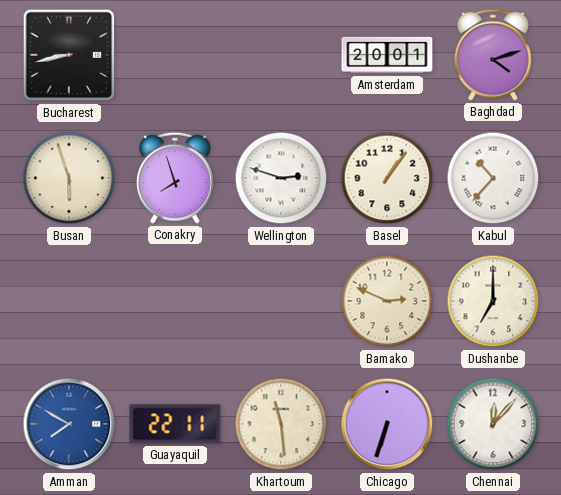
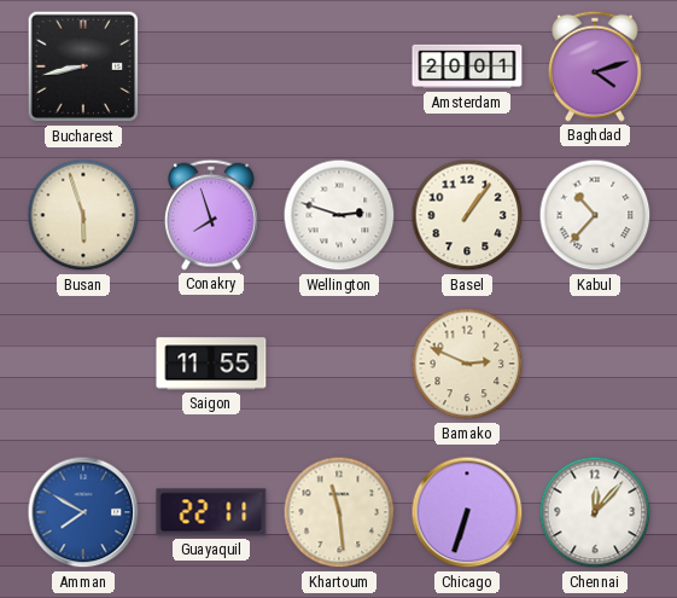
Saigon: none -> 11:55
Dushanbe: 7:00 -> none
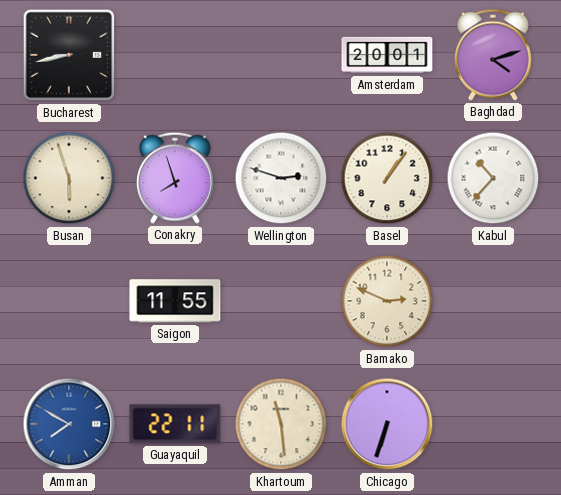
Chennai: 12:07 -> none
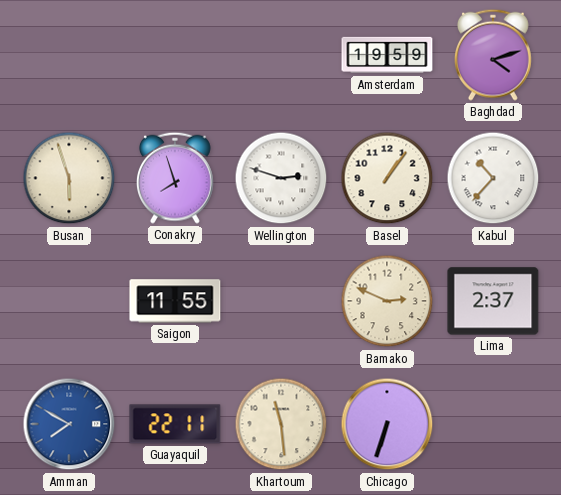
Bucharest: 8:43 -> none
Amsterdam: 20:01 -> 19:59
Lima: none -> 2:37
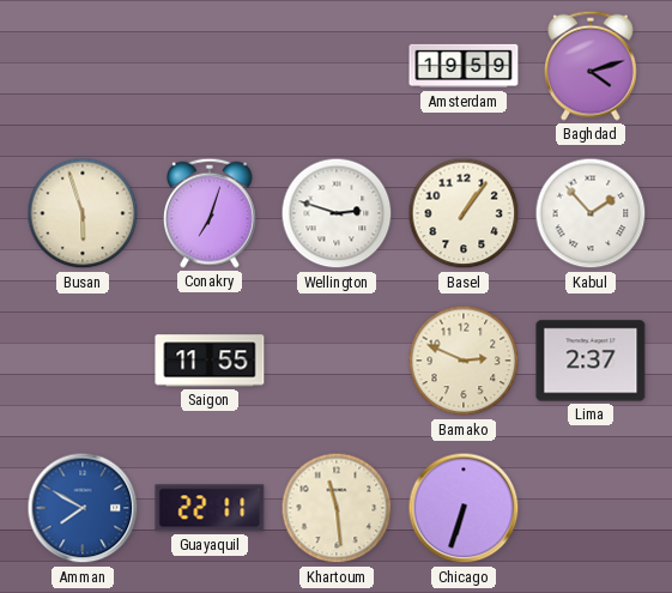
Conakry: 7:57 -> 7:03
Kabul: 10:37 -> 1:53
